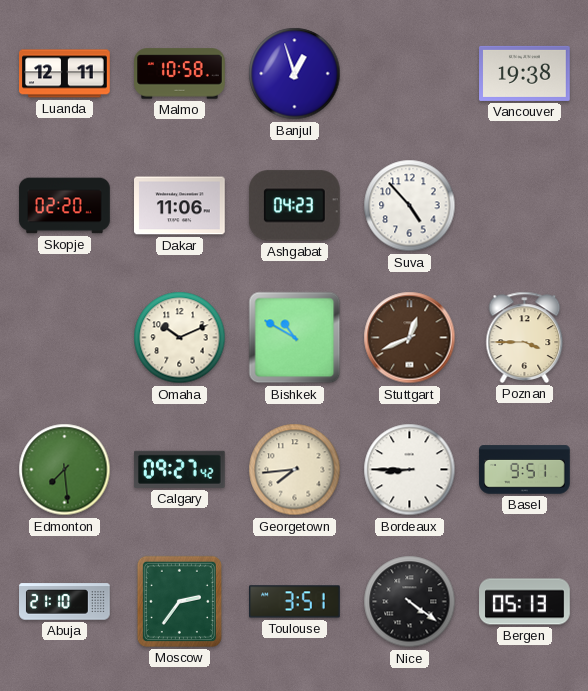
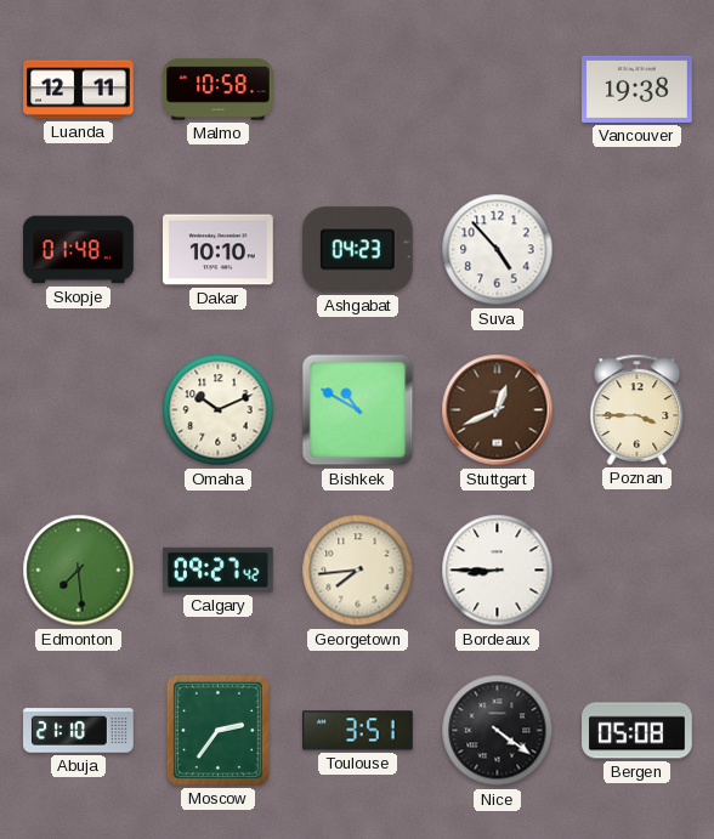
Banjul: 12:57 -> none
Skopje: 02:20 -> 01:48
Dakar: 11:06 -> 10:10
Basel: 9:51 -> none
Bergen: 05:13 -> 05:08
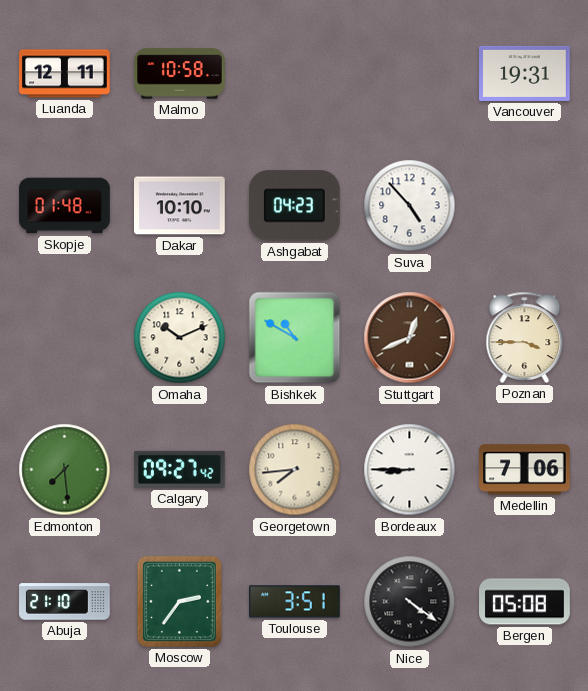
Vancouver: 19:38 -> 19:31
Medellin: none -> 7:06
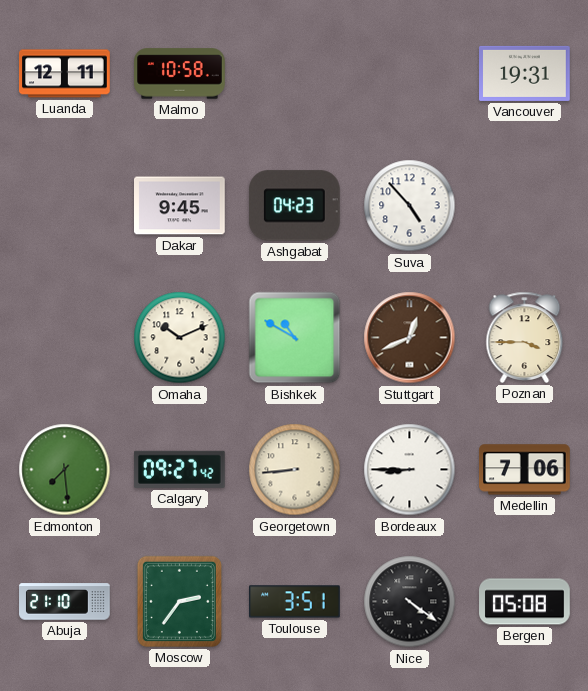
Skopje: 01:48 -> none
Dakar: 10:10 -> 9:45
Georgetown: 7:44 -> 8:44
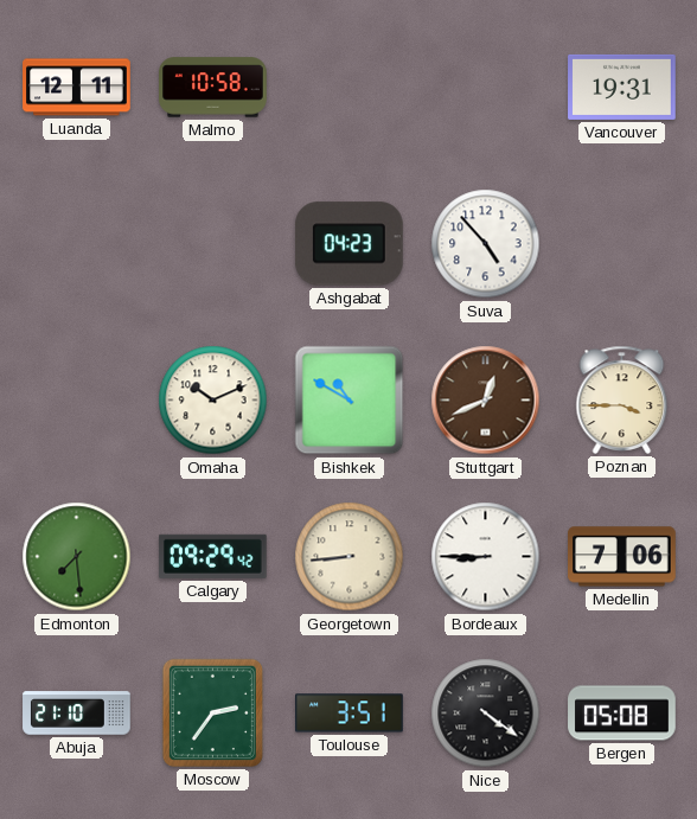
Dakar: 9:45 -> none
Calgary: 09:27 -> 09:29
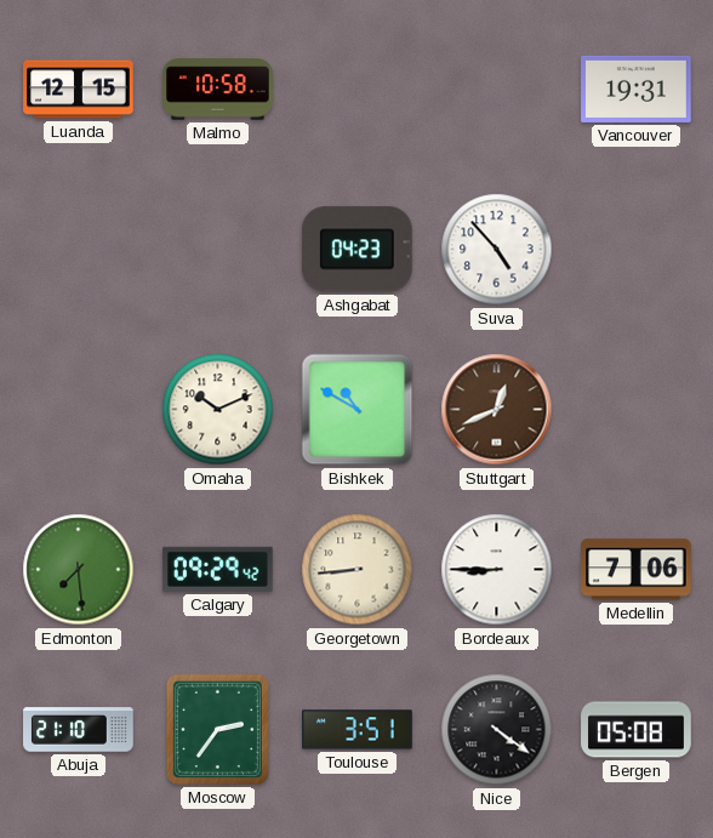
Luanda: 12:11 -> 12:15
Poznan: 3:45 -> none
